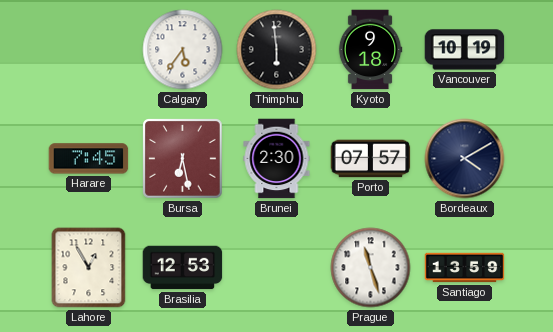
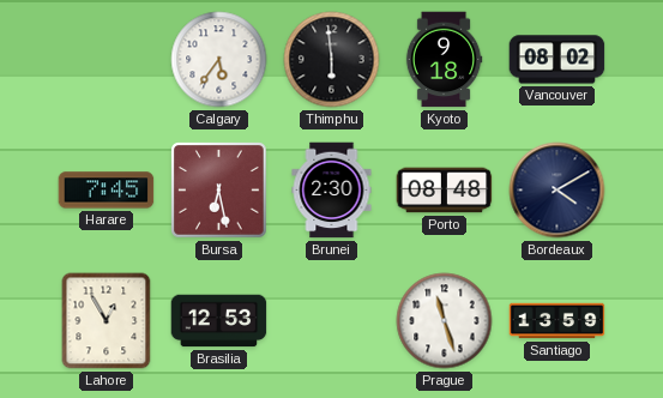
Vancouver: 10:19 -> 08:02
Porto: 07:57 -> 08:48
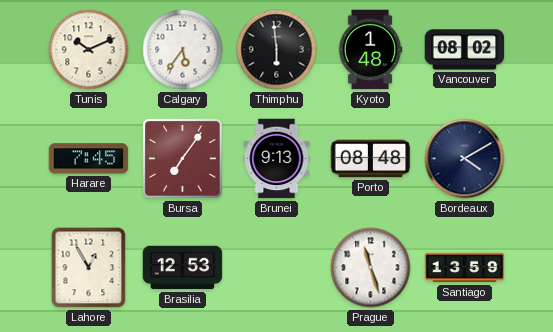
Tunis: none -> 10:11
Kyoto: 9:18 -> 1:48
Bursa: 6:28 -> 7:06
Brunei: 2:30 -> 9:13
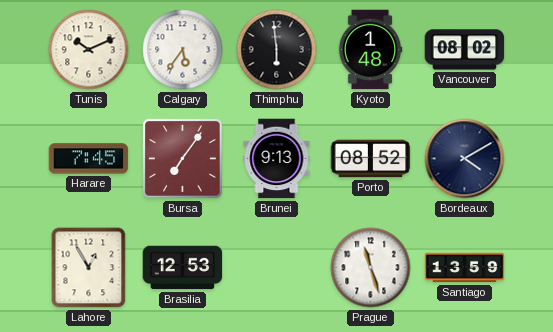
Porto: 08:48 -> 08:52
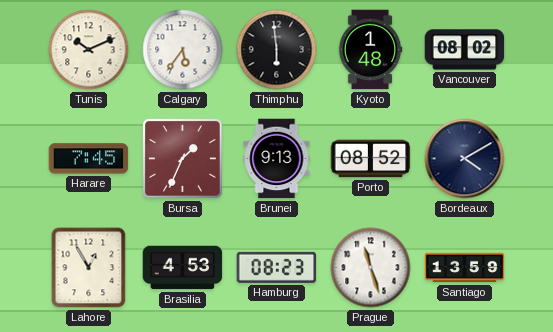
Bursa: 7:06 -> 1:34
Brasilia: 12:53 -> 4:53
Hamburg: none -> 08:23
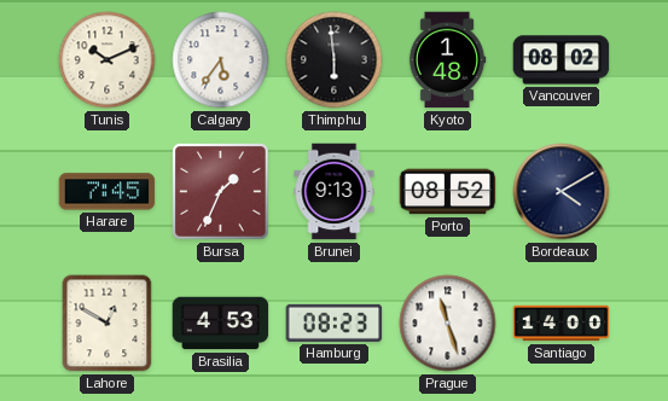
Lahore: 12:55 -> 12:50
Santiago: 13:59 -> 14:00
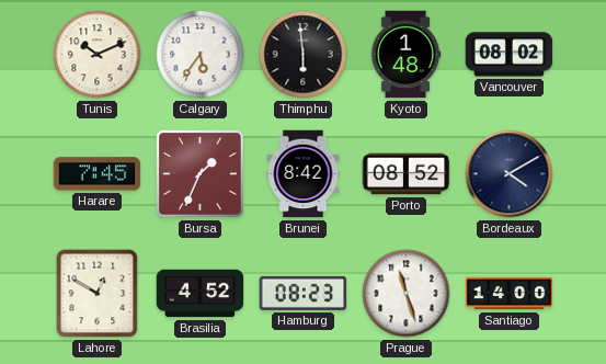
Brunei: 9:13 -> 8:42
Brasilia: 4:53 -> 4:52
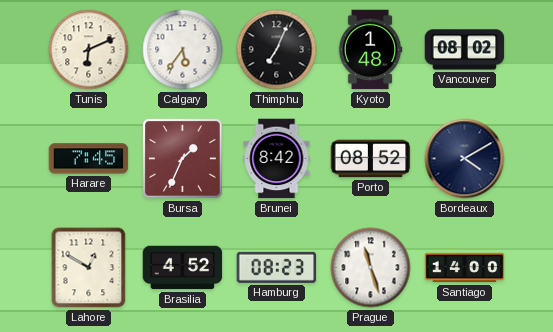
Tunis: 10:11 -> 6:11
Thimphu: 5:59 -> 7:04
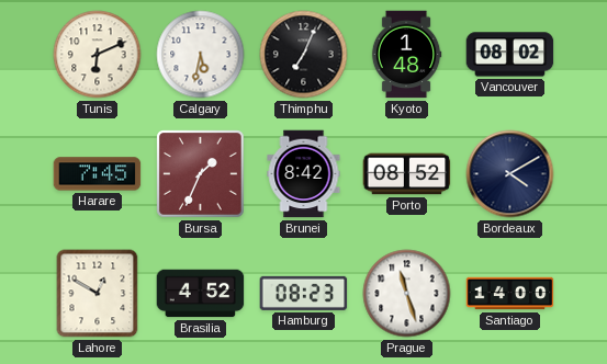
Calgary: 5:36 -> 5:32
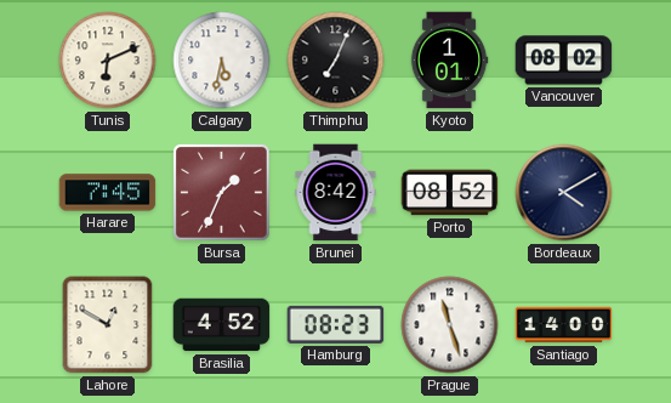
Kyoto: 1:48 -> 1:01
